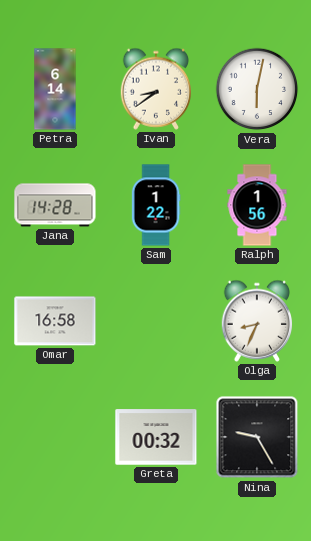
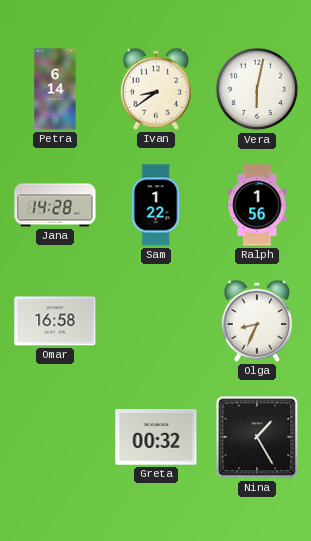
Nina: 9:25 -> 1:25
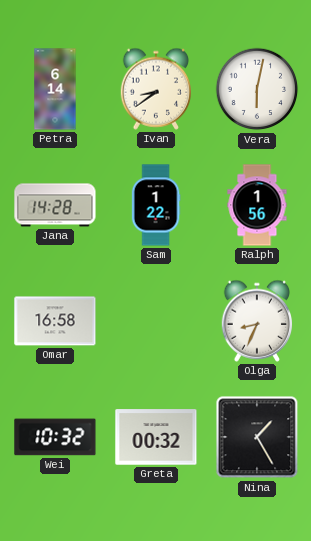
Wei: none -> 10:32
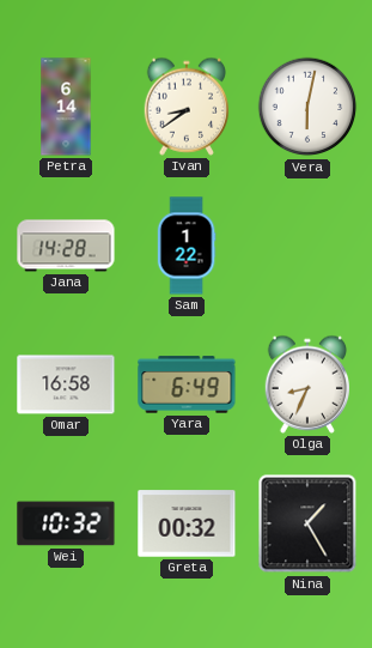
Ralph: 1:56 -> none
Yara: none -> 6:49
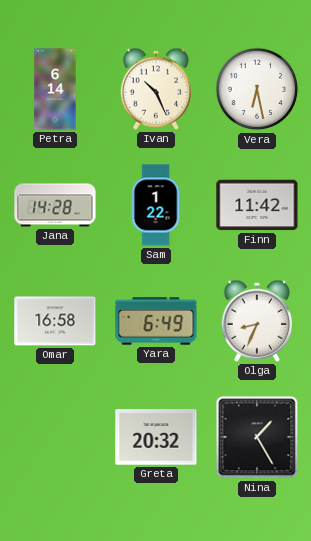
Ivan: 8:39 -> 10:26
Vera: 6:02 -> 6:28
Finn: none -> 11:42
Wei: 10:32 -> none
Greta: 00:32 -> 20:32
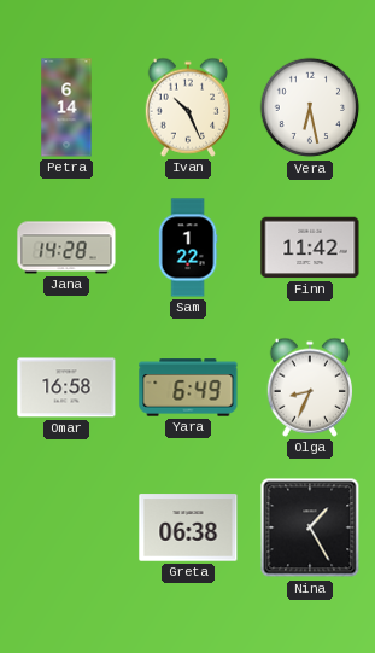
Greta: 20:32 -> 06:38
